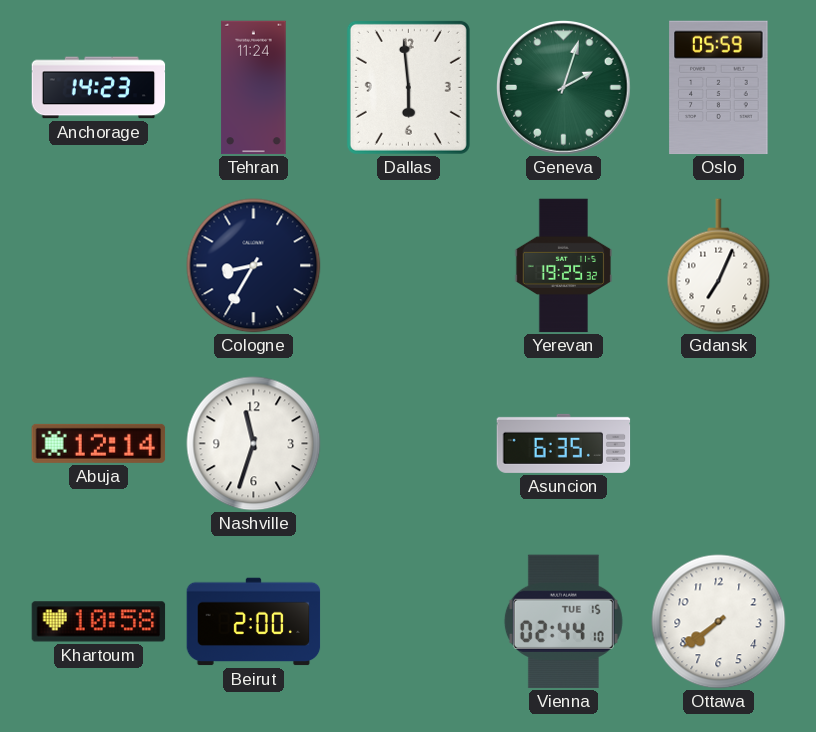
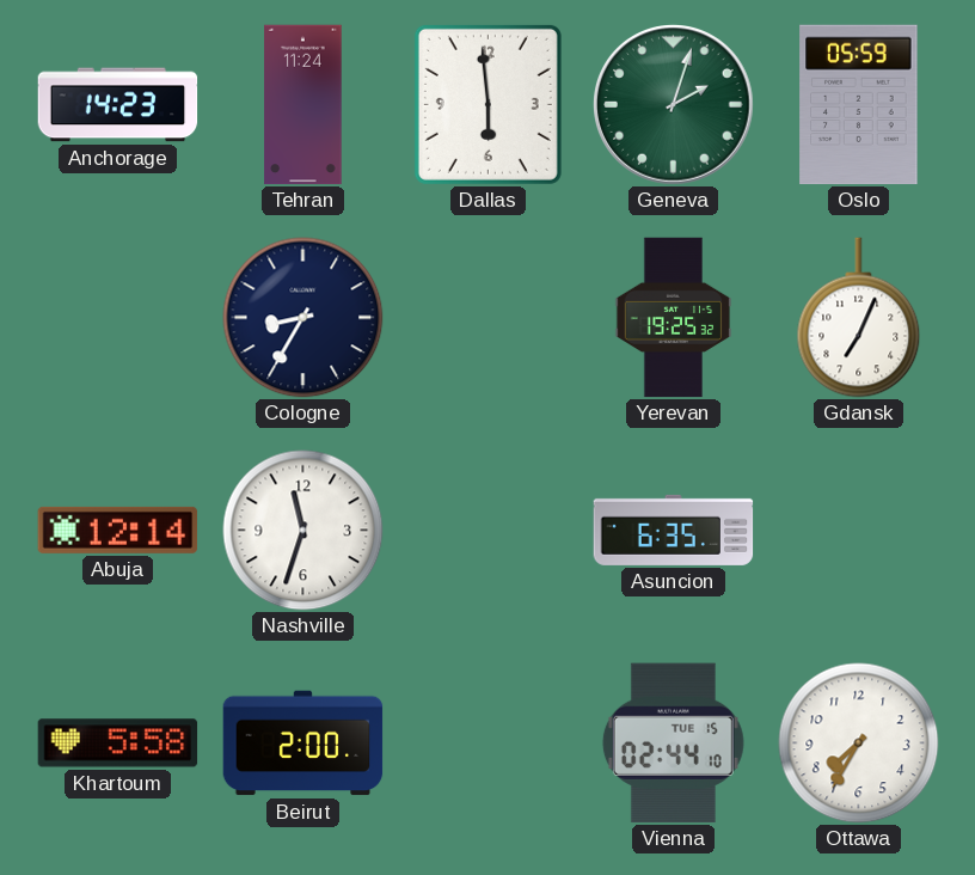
Khartoum: 10:58 -> 5:58
Ottawa: 7:39 -> 7:35
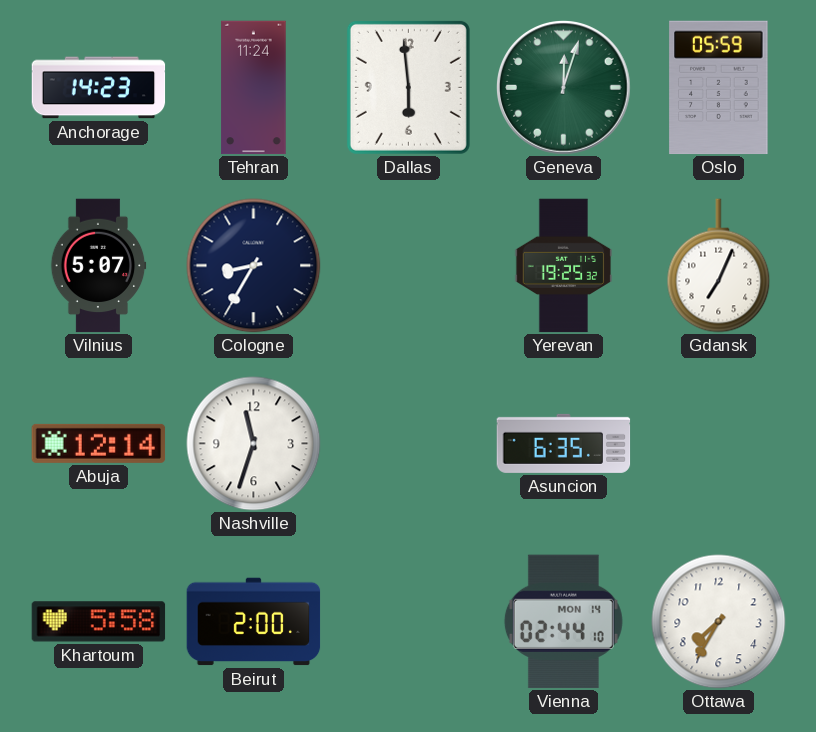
Geneva: 2:03 -> 12:03
Vilnius: none -> 5:07
Vienna date: TUE 15 -> MON 14
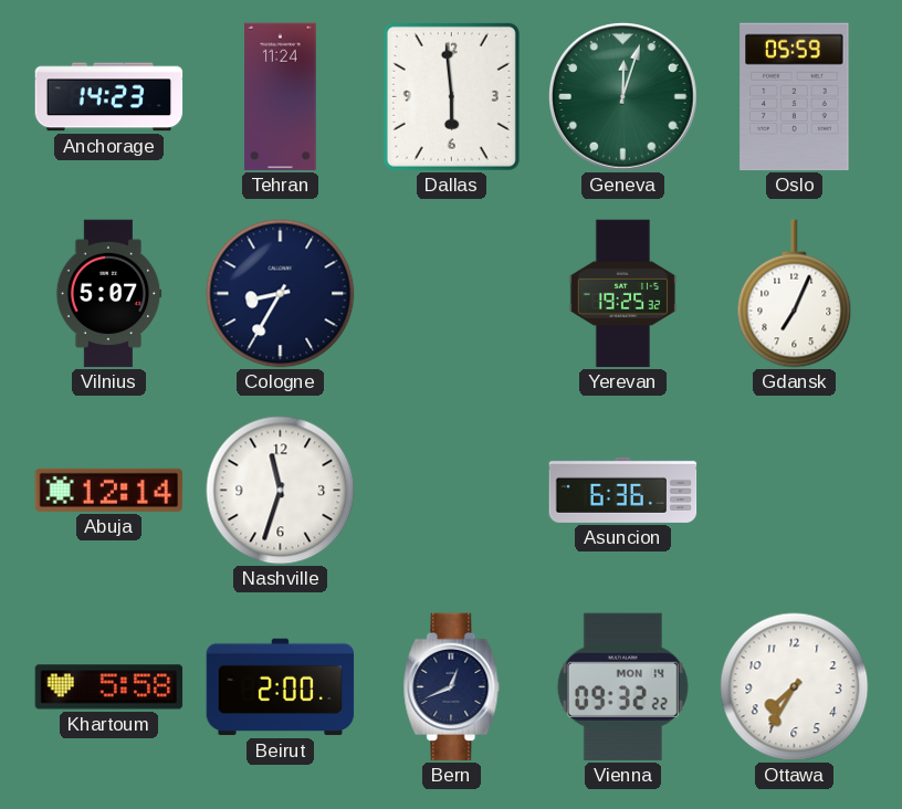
Asuncion: 6:35 -> 6:36
Bern: none -> 12:41
Vienna: 02:44 -> 09:32
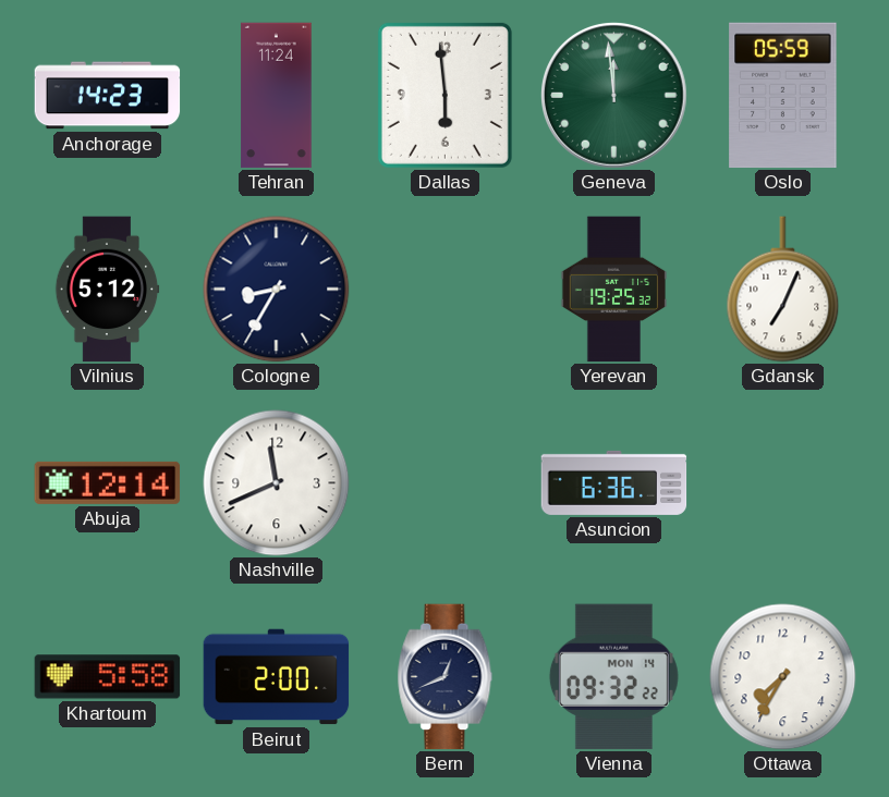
Geneva: 12:03 -> 11:59
Vilnius: 5:07 -> 5:12
Nashville: 11:33 -> 11:41
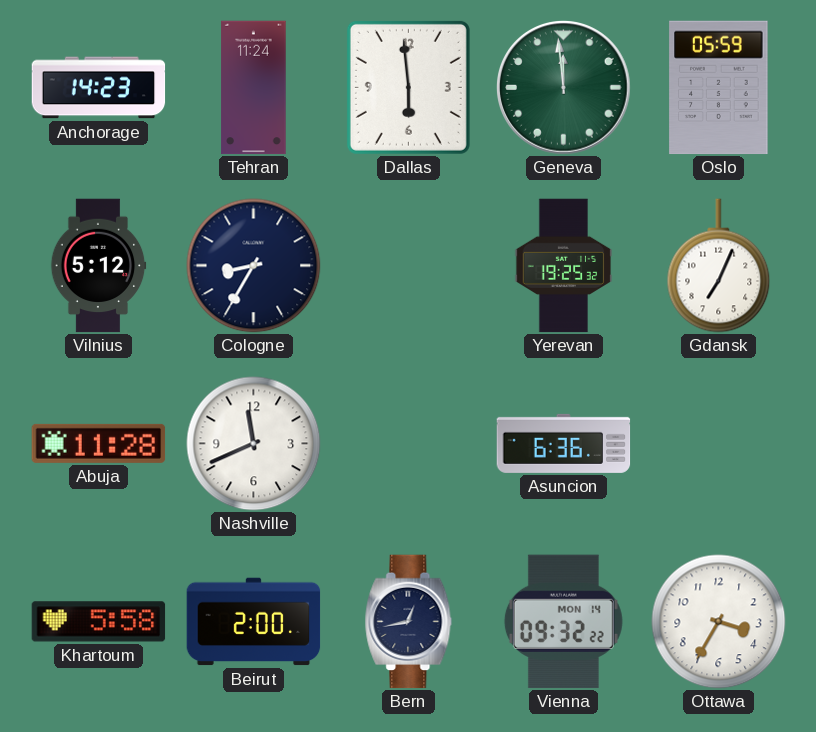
Abuja: 12:14 -> 11:28
Bern: 12:41 -> 12:43
Ottawa: 7:35 -> 3:35
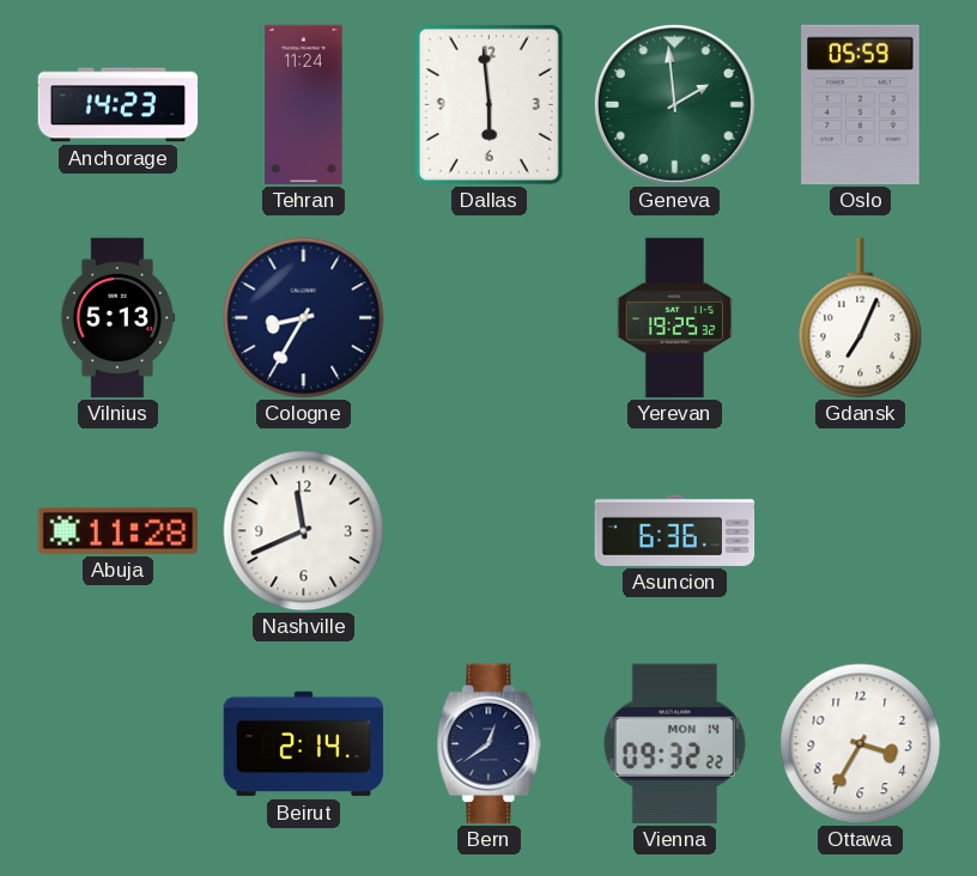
Geneva: 11:59 -> 1:59
Vilnius: 5:12 -> 5:13
Khartoum: 5:58 -> none
Beirut: 2:00 -> 2:14
Bern: 12:43 -> 12:39
